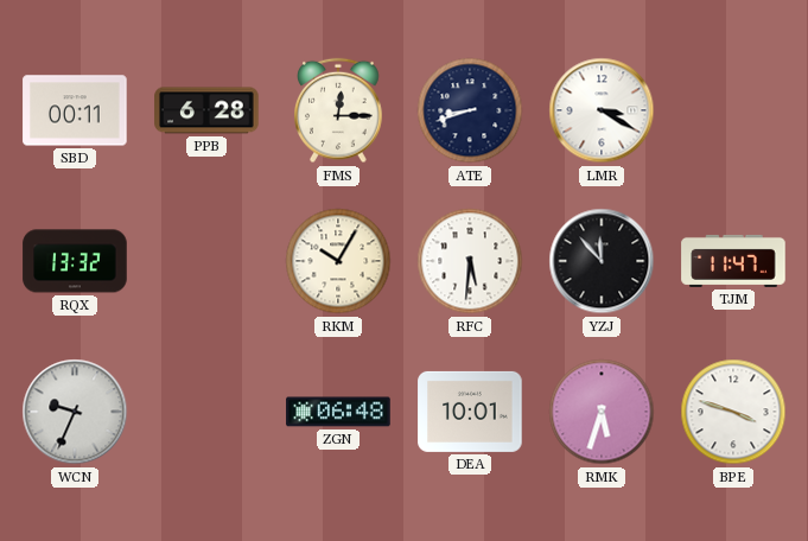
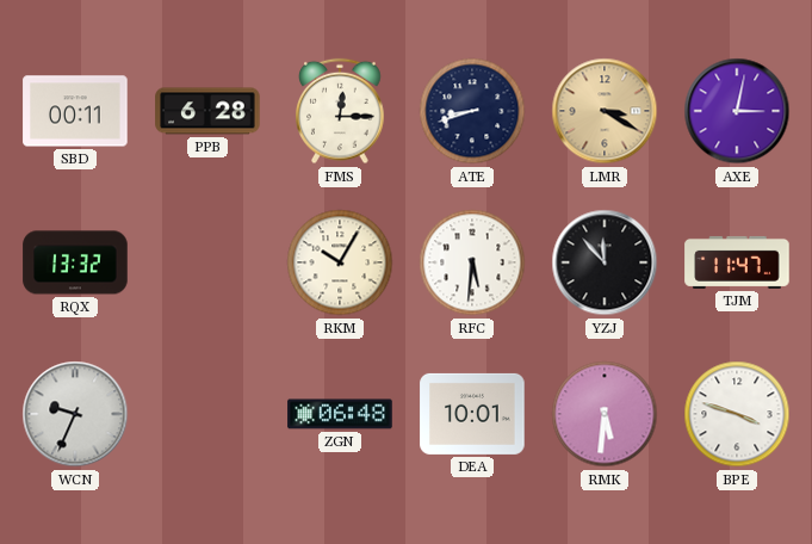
LMR dial: white -> champagne
AXE: none -> 3:02
RMK: 5:33 -> 5:31
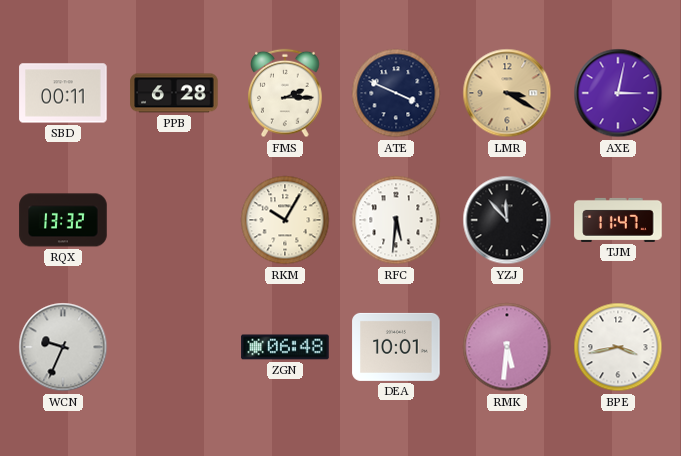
FMS: 12:15 -> 2:15
ATE: 8:42 -> 3:49
BPE: 3:48 -> 3:43
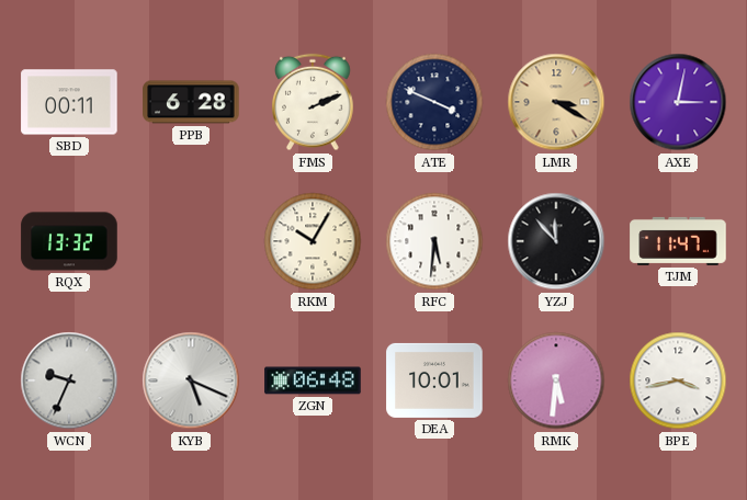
FMS: 2:15 -> 2:11
KYB: none -> 5:19
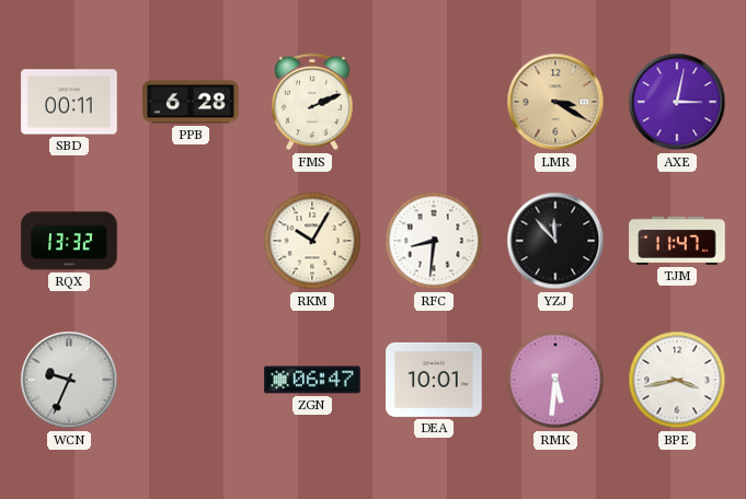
ATE: 3:49 -> none
RFC: 5:31 -> 8:31
KYB: 5:19 -> none
ZGN: 06:48 -> 06:47
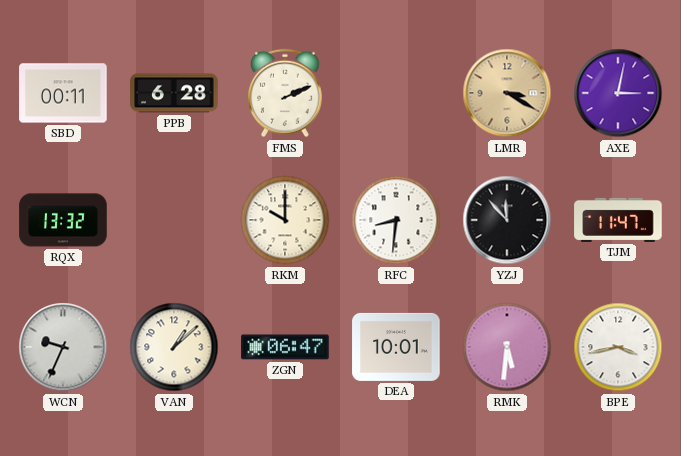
RKM: 10:05 -> 10:00
VAN: none -> 1:08
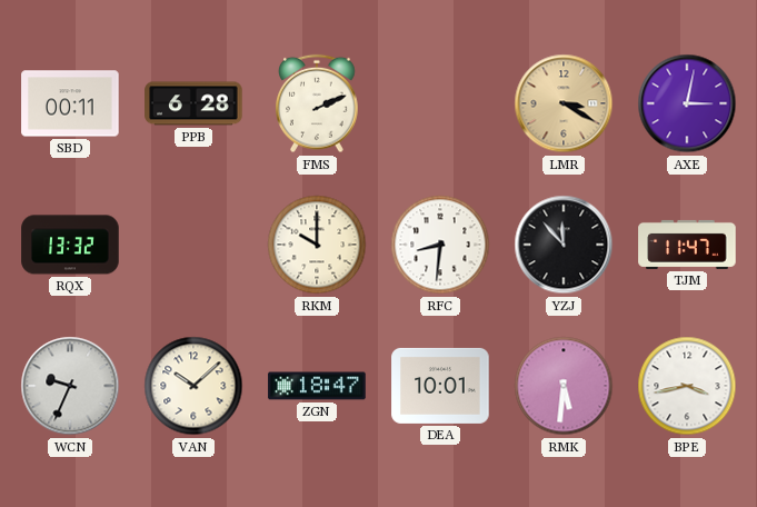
VAN: 1:08 -> 10:08
ZGN: 06:47 -> 18:47
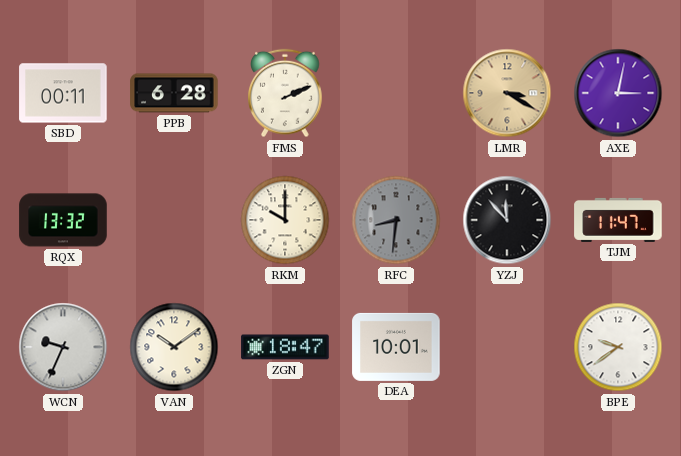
RFC dial: white -> grey
VAN: 10:08 -> 10:09
RMK: 5:31 -> none
BPE: 3:43 -> 9:39
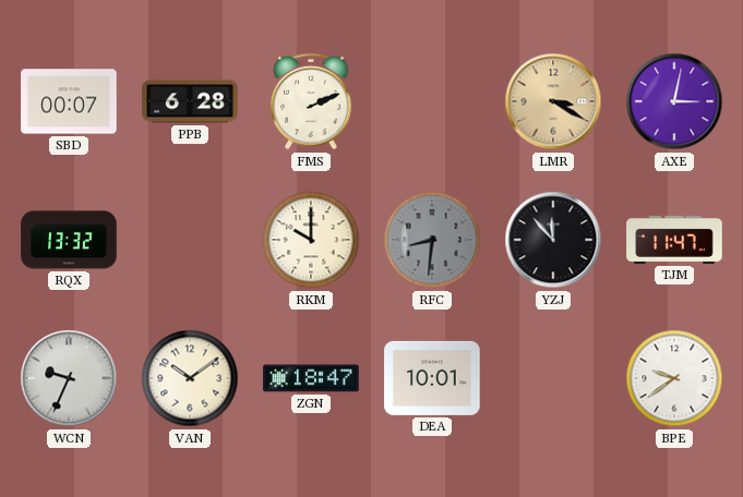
SBD: 00:11 -> 00:07
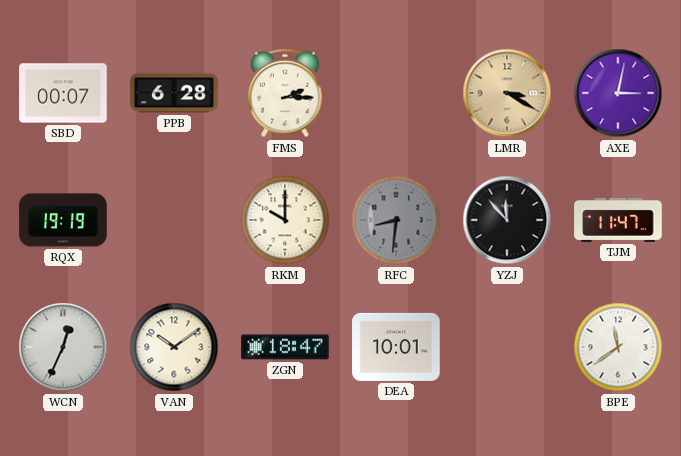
FMS: 2:11 -> 2:15
RQX: 13:32 -> 19:19
WCN: 9:34 -> 12:34
BPE: 9:39 -> 11:39
